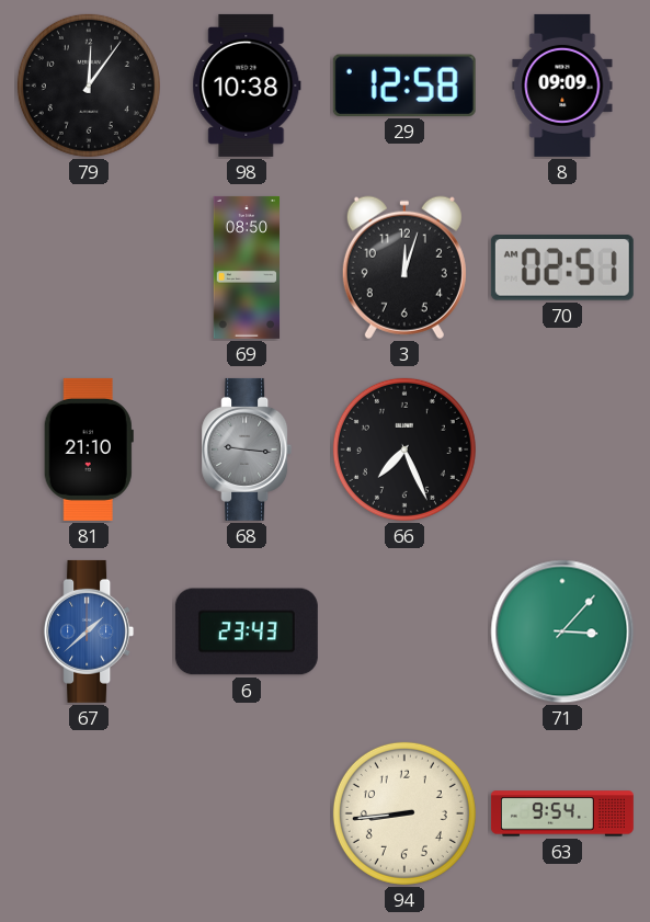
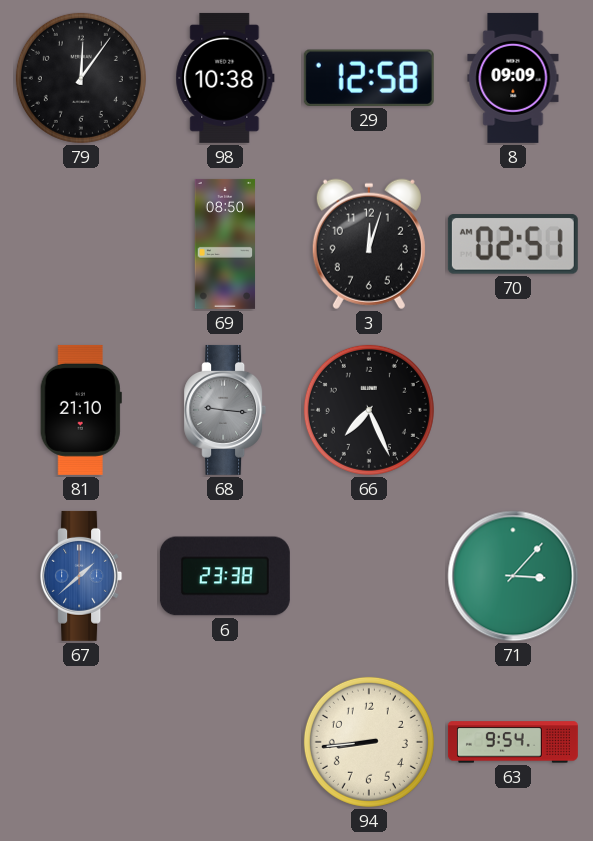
6: 23:43 -> 23:38
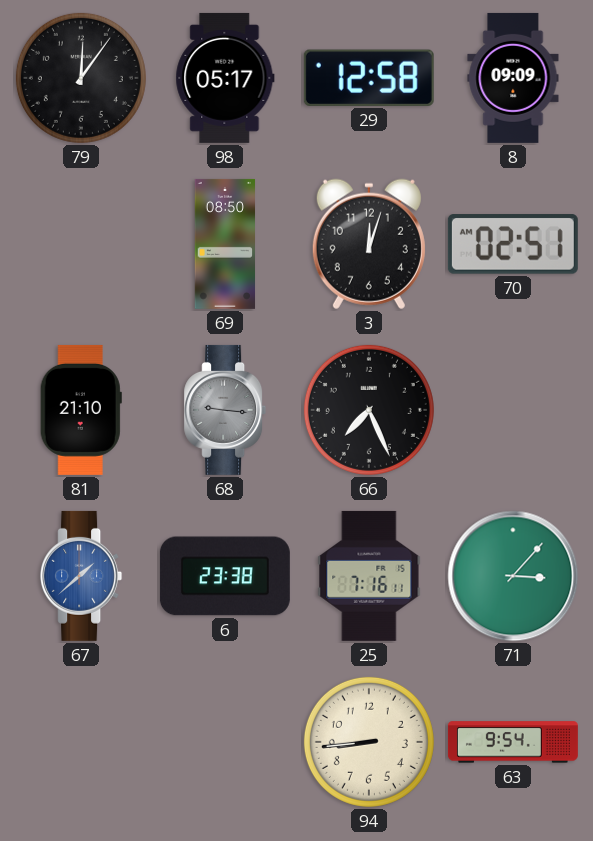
98: 10:38 -> 05:17
25: none -> 7:16
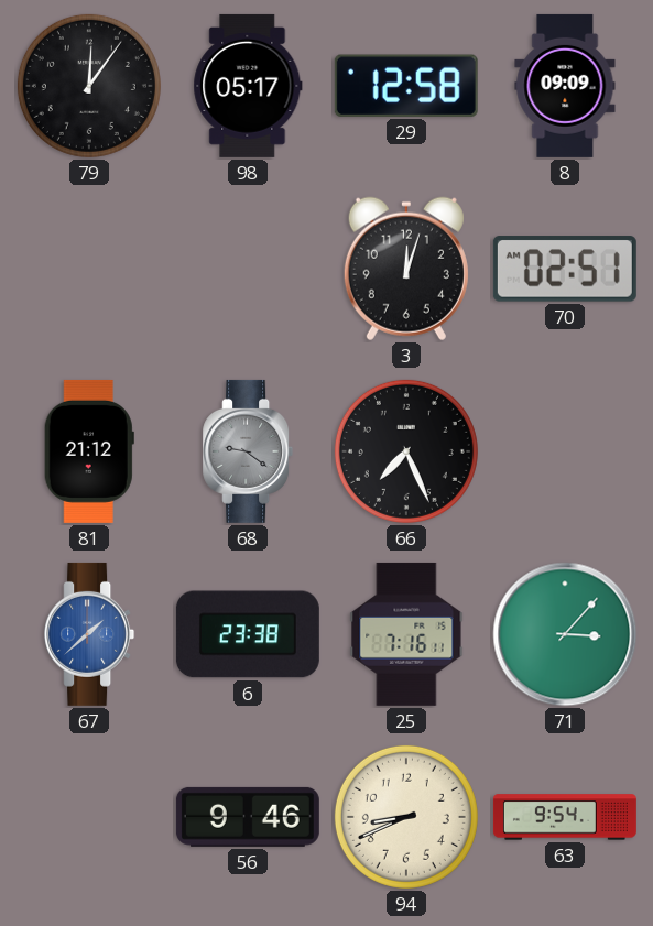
69: 08:50 -> none
81: 21:10 -> 21:12
68: 9:16 -> 9:21
56: none -> 9:46
94: 8:44 -> 8:41
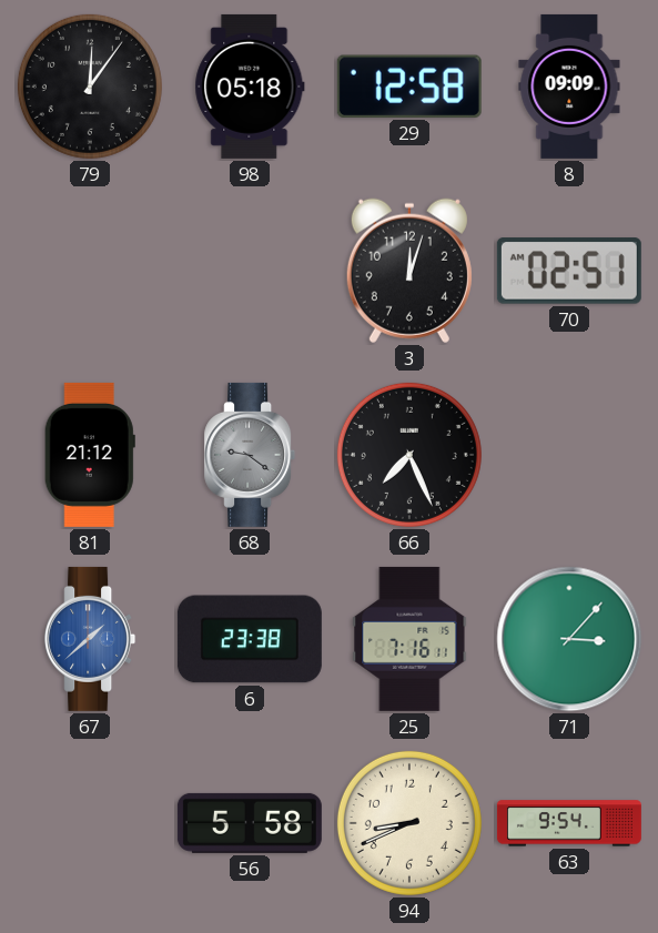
98: 05:17 -> 05:18
56: 9:46 -> 5:58
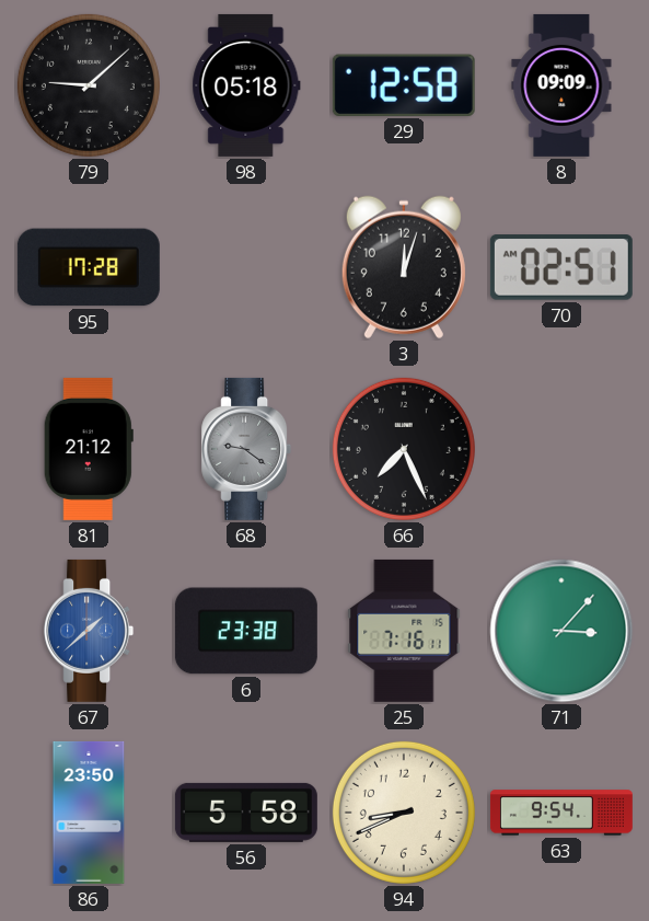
79: 12:06 -> 9:08
95: none -> 17:28
86: none -> 23:50
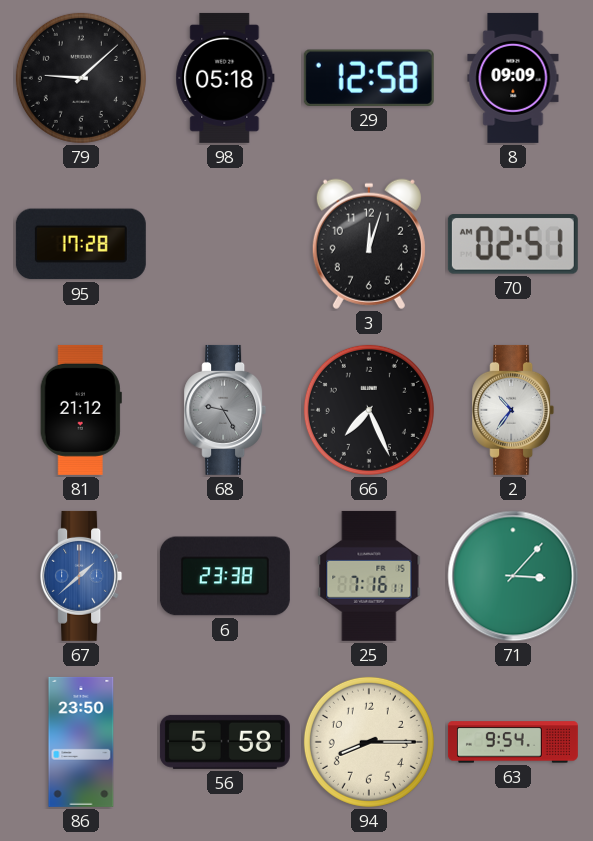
68: 9:21 -> 9:25
2: none -> 10:36
94: 8:41 -> 8:15
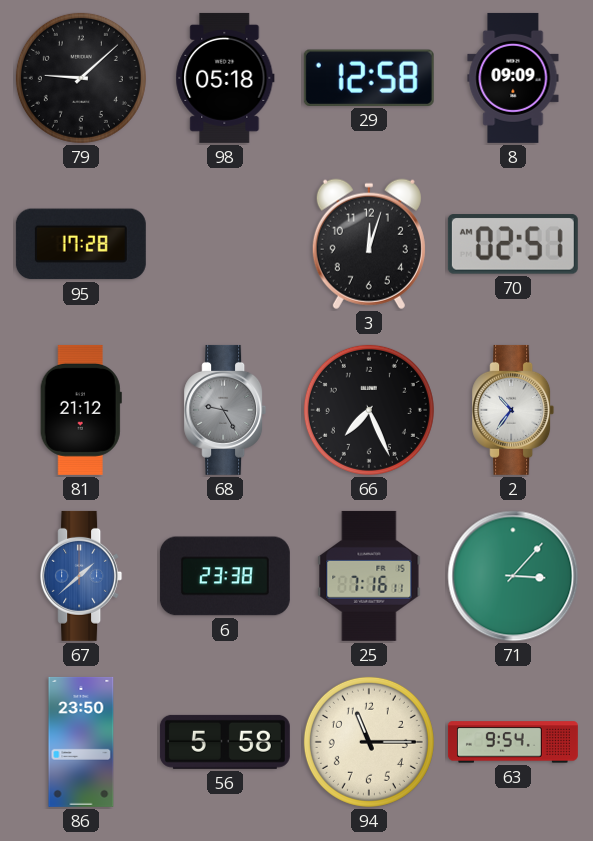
94: 8:15 -> 11:15
